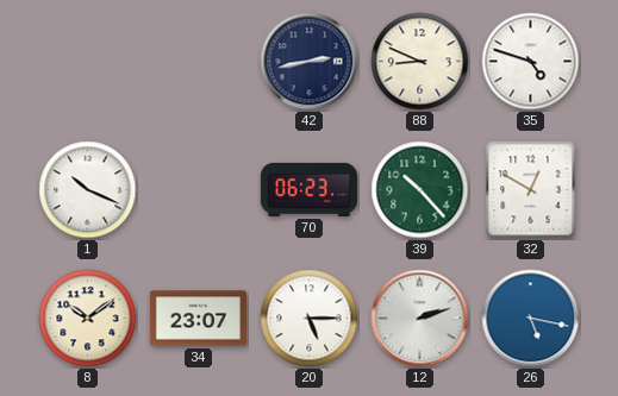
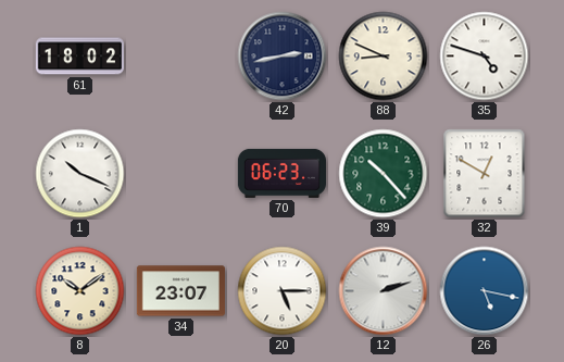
61: none -> 18:02
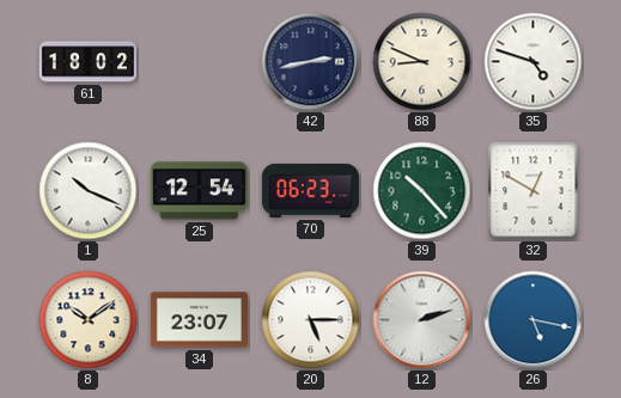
25: none -> 12:54
